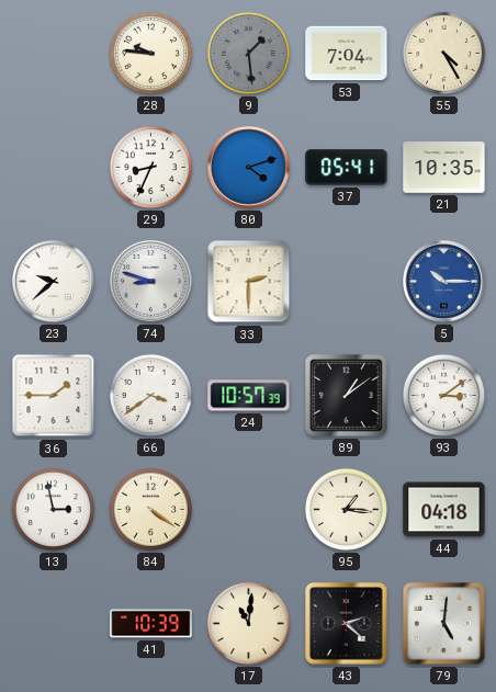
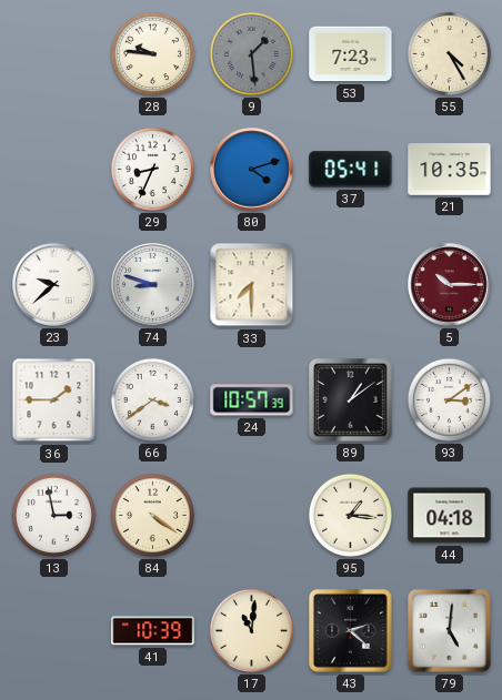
53: 7:04 -> 7:23
33: 2:30 -> 7:30
5 dial: blue -> burgundy
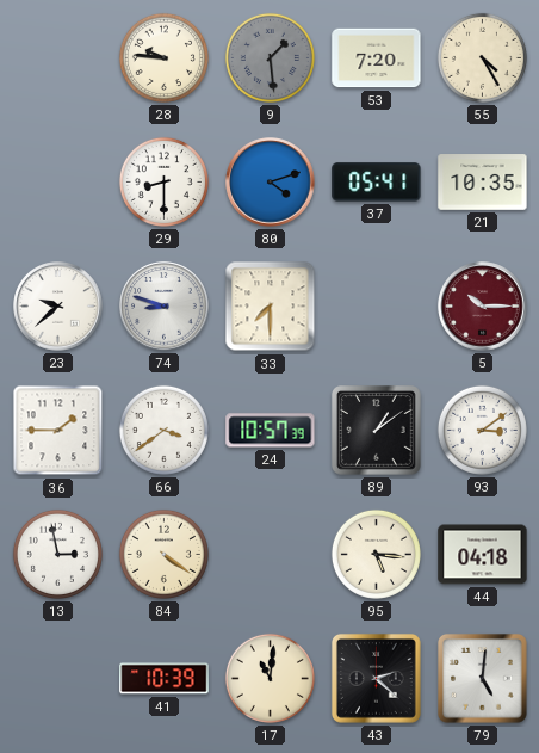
53: 7:23 -> 7:20
29: 8:34 -> 8:30
95: 1:16 -> 5:16
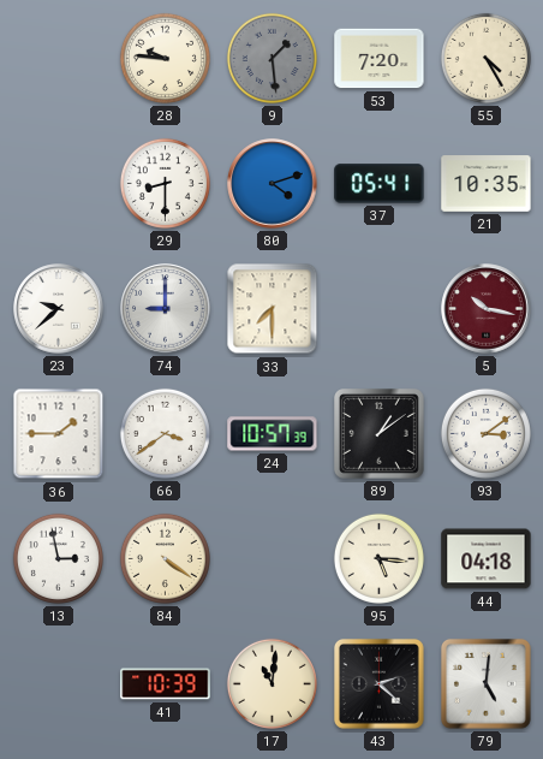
74: 8:48 -> 9:00
5: 10:15 -> 10:17
